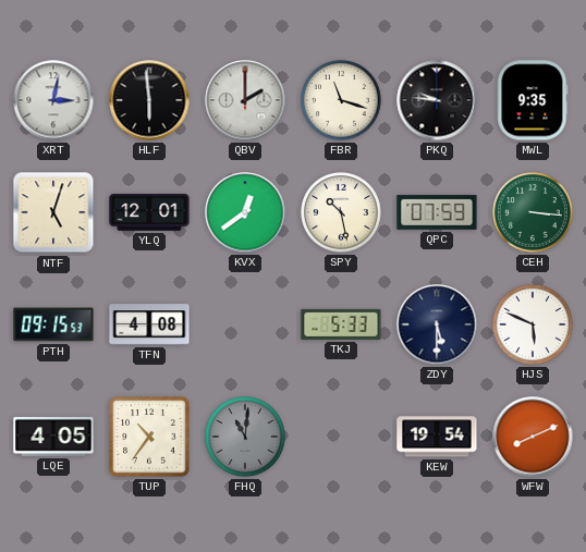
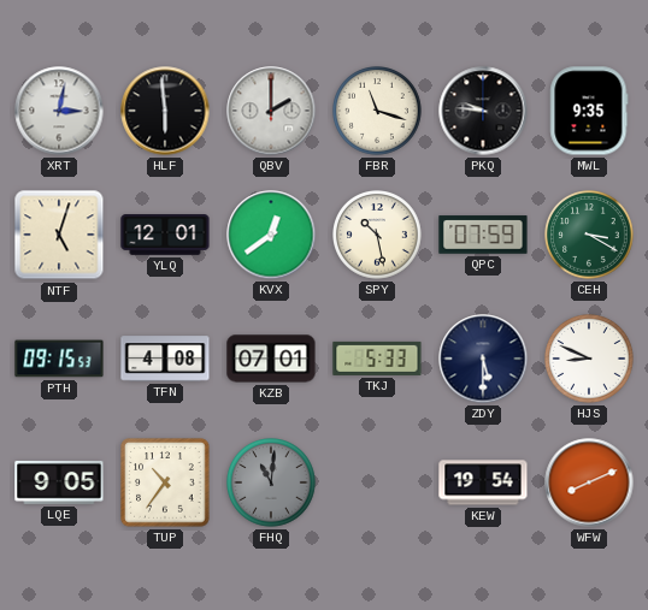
CEH: 3:16 -> 3:20
KZB: none -> 07:01
HJS: 5:49 -> 8:49
LQE: 4:05 -> 9:05
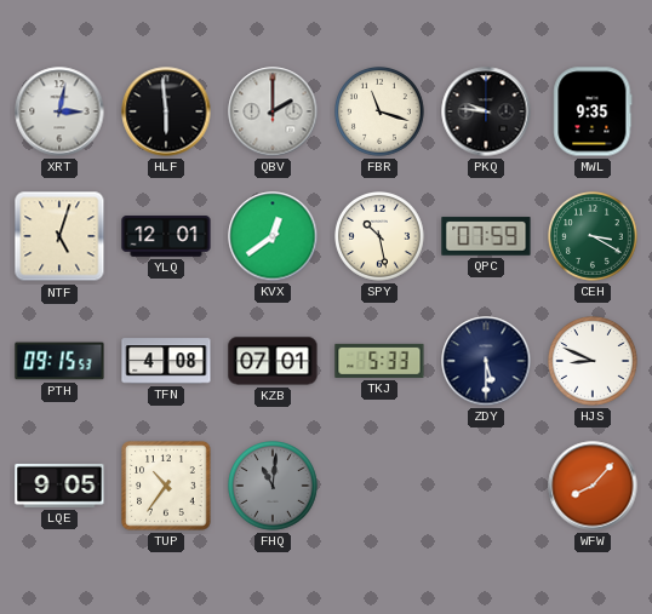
KEW: 19:54 -> none
WFW: 8:11 -> 8:07
